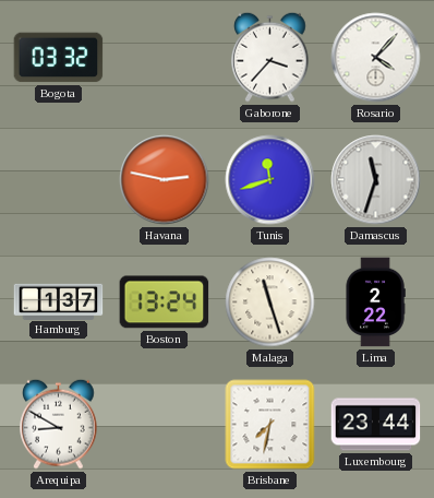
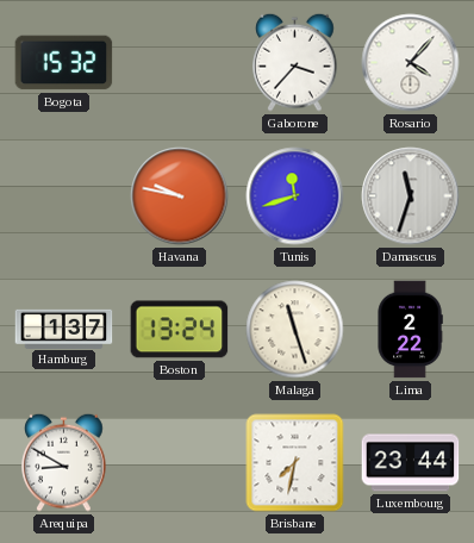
Bogota: 03:32 -> 15:32
Havana: 2:47 -> 9:47
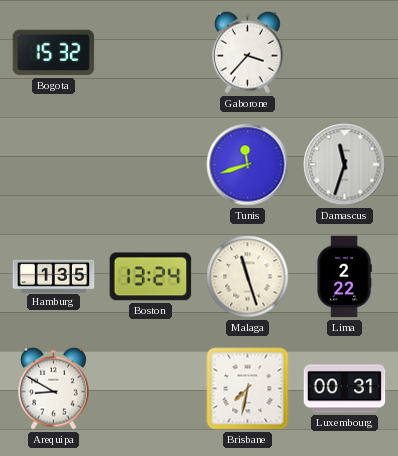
Rosario: 4:07 -> none
Havana: 9:47 -> none
Hamburg: 1:37 -> 1:35
Luxembourg: 23:44 -> 00:31
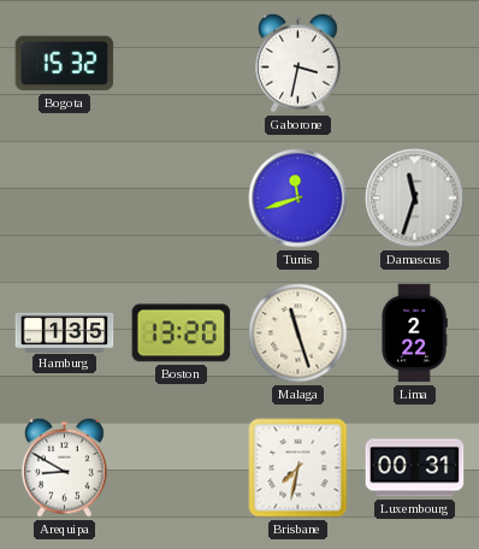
Gaborone: 3:37 -> 3:32
Boston: 13:24 -> 13:20
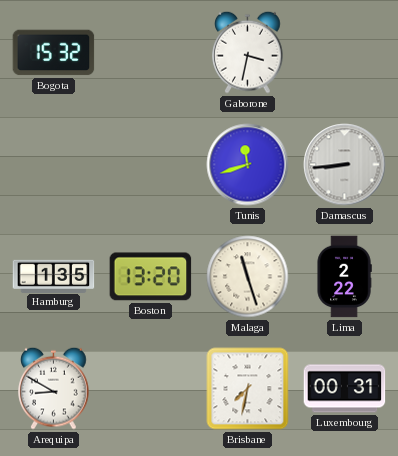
Damascus: 11:33 -> 8:44
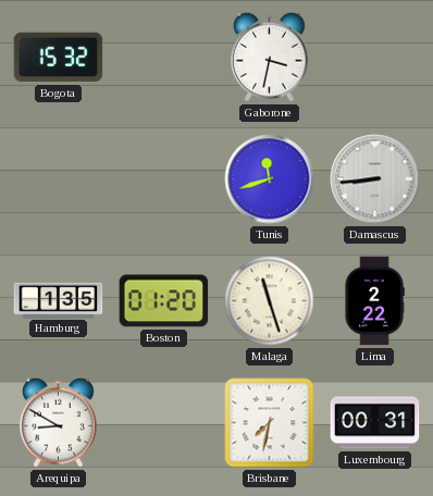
Boston: 13:20 -> 01:20
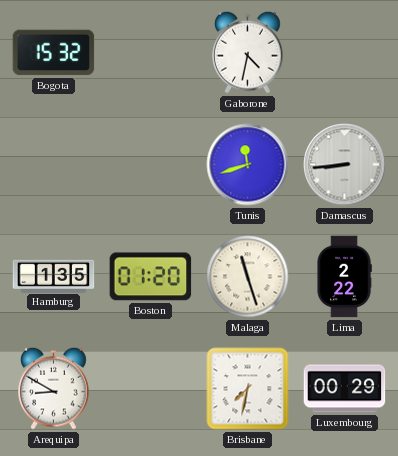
Gaborone: 3:32 -> 4:32
Luxembourg: 00:31 -> 00:29
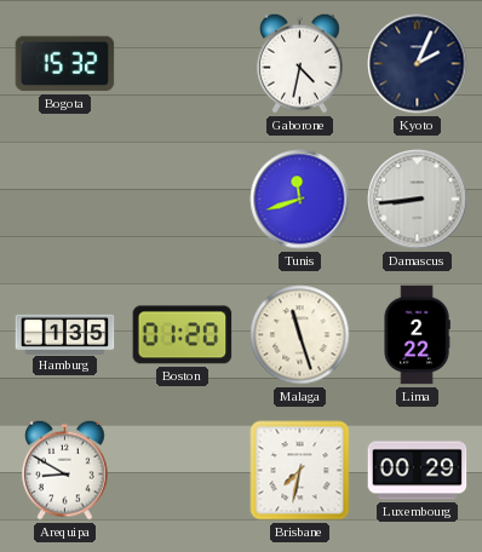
Kyoto: none -> 2:04
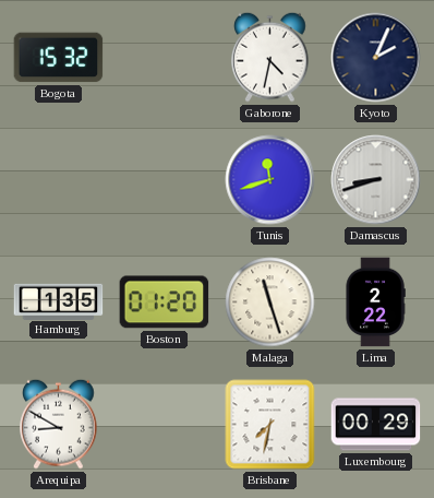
Damascus: 8:44 -> 8:42
